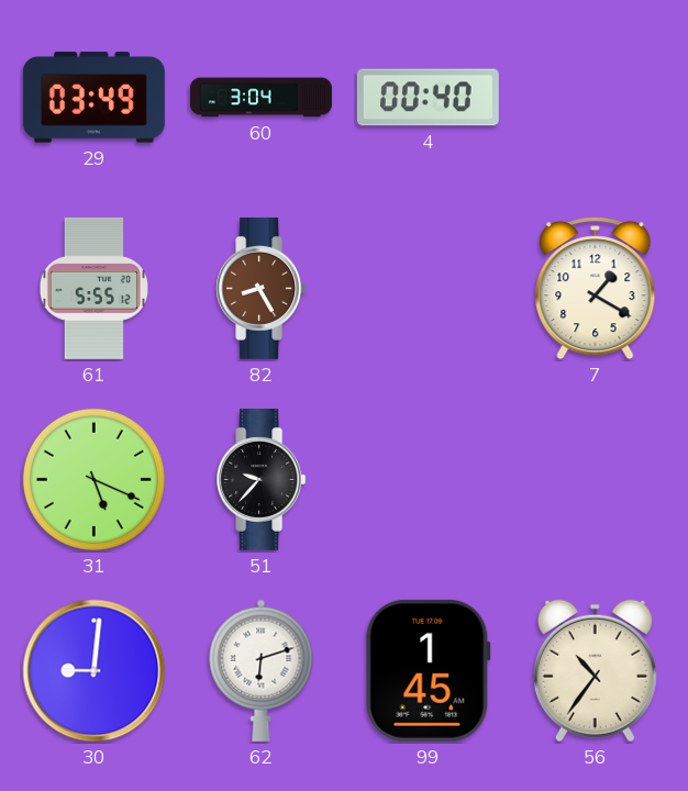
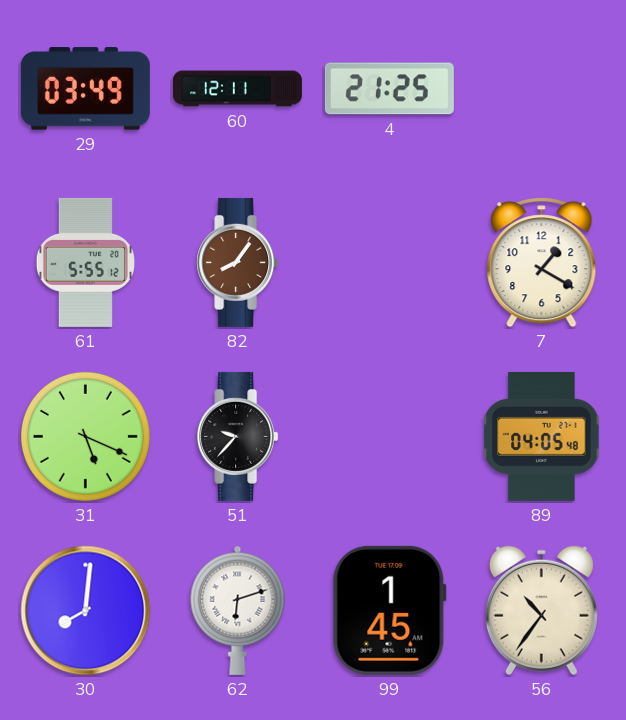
60: 3:04 -> 12:11
4: 00:40 -> 21:25
82: 8:25 -> 8:06
89: none -> 04:05
30: 9:01 -> 8:01
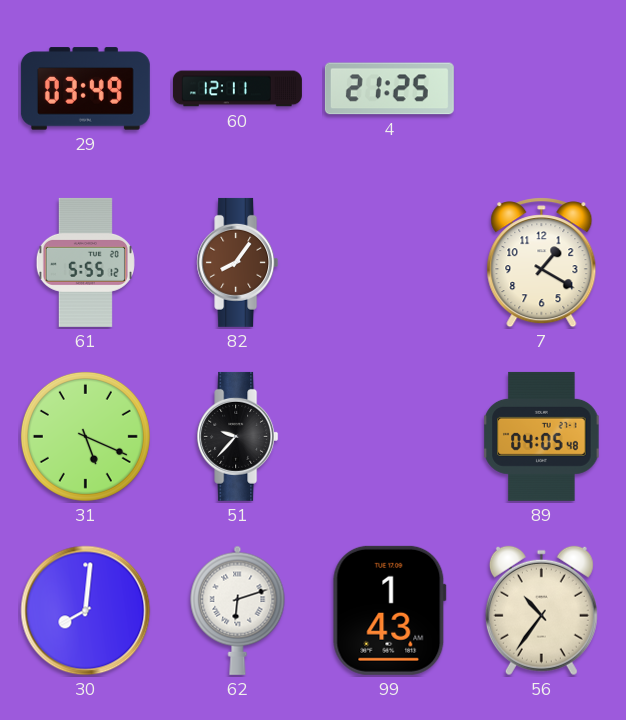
99: 1:45 -> 1:43
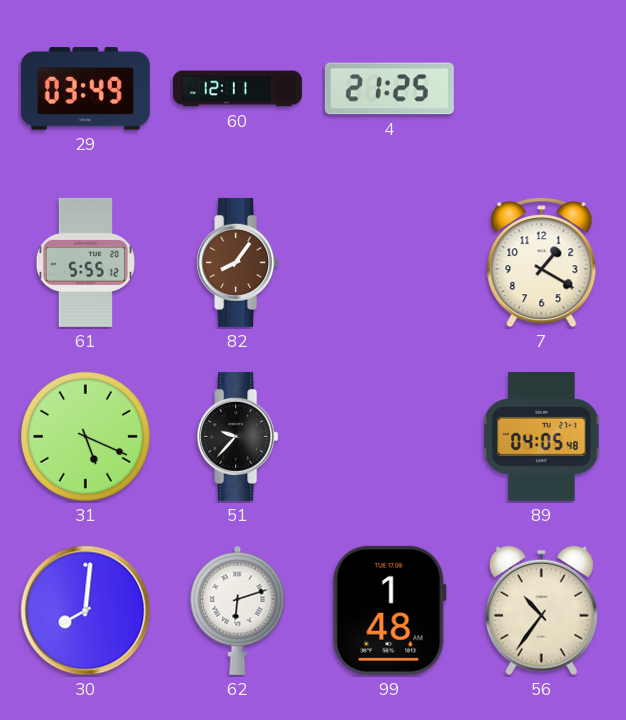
99: 1:43 -> 1:48
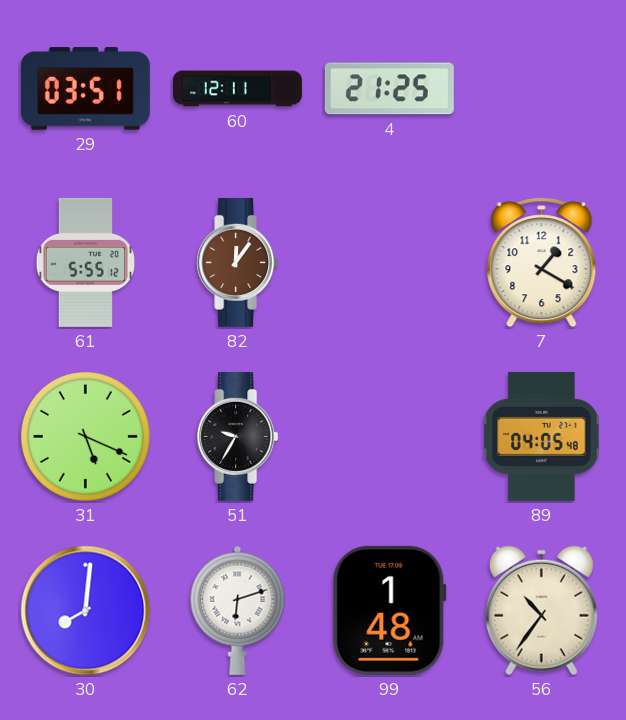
29: 03:49 -> 03:51
82: 8:06 -> 12:06
51: 9:37 -> 9:35
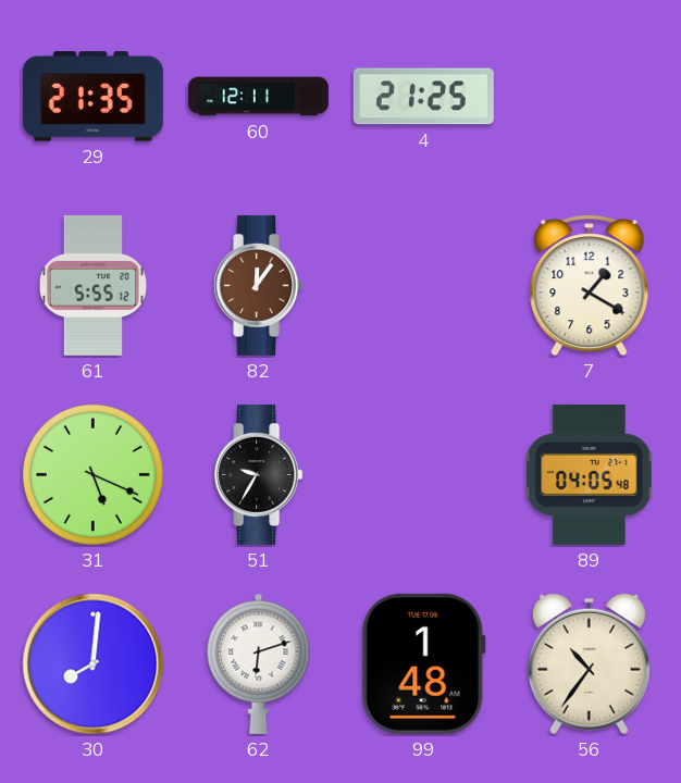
29: 03:51 -> 21:35
